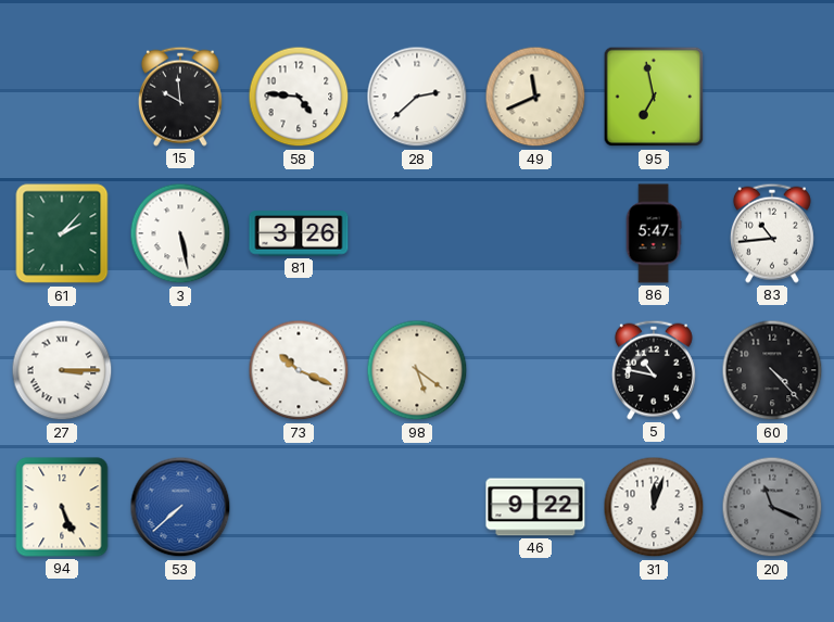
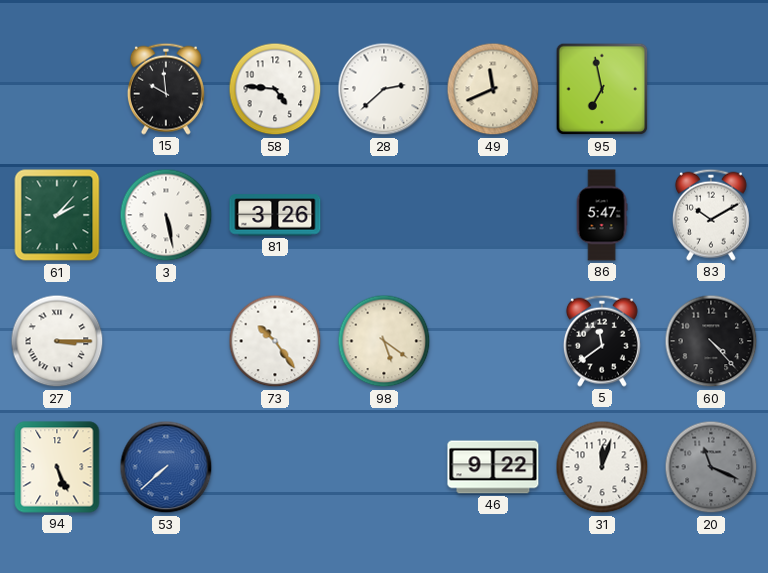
83: 10:44 -> 10:10
73: 10:19 -> 10:24
5: 10:47 -> 11:39
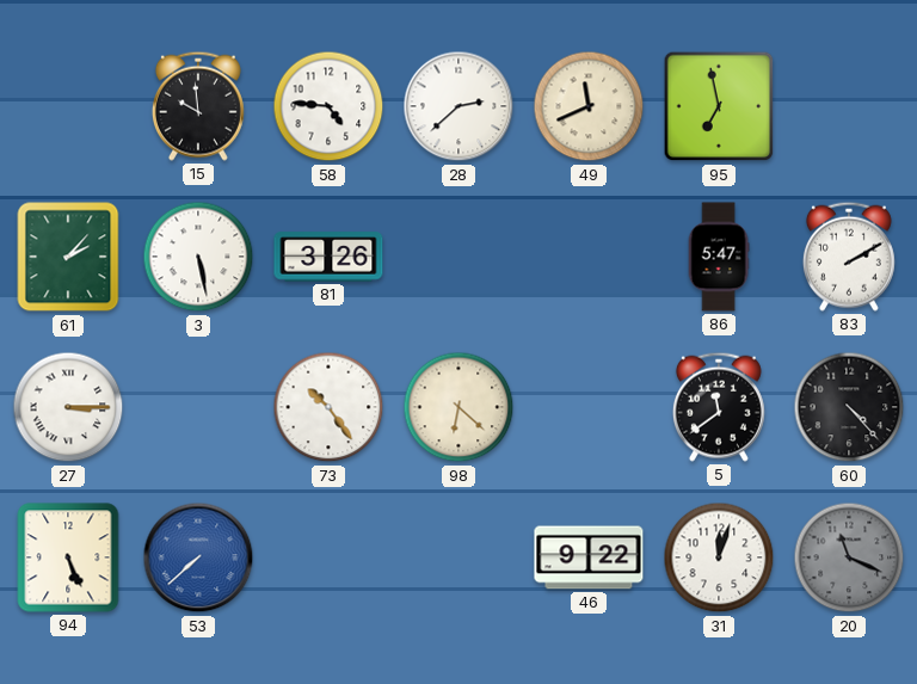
83: 10:10 -> 2:10
98: 5:21 -> 6:22
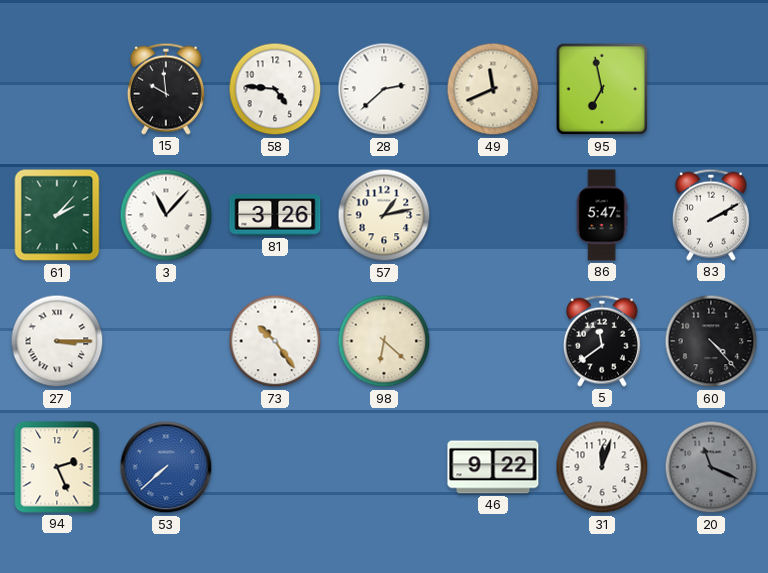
3: 5:28 -> 11:07
57: none -> 1:13
94: 5:26 -> 2:26
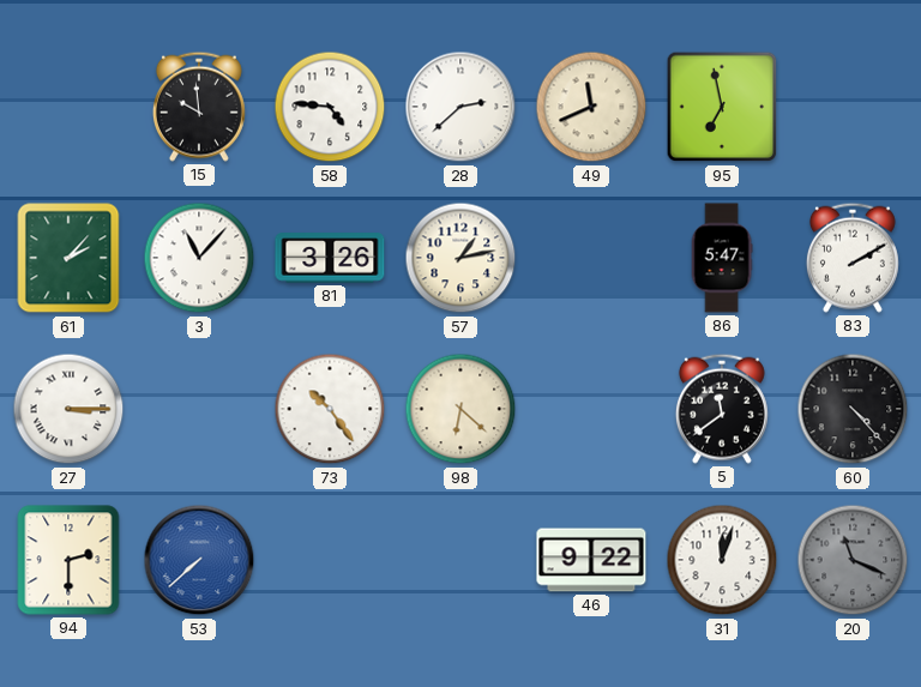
94: 2:26 -> 2:30
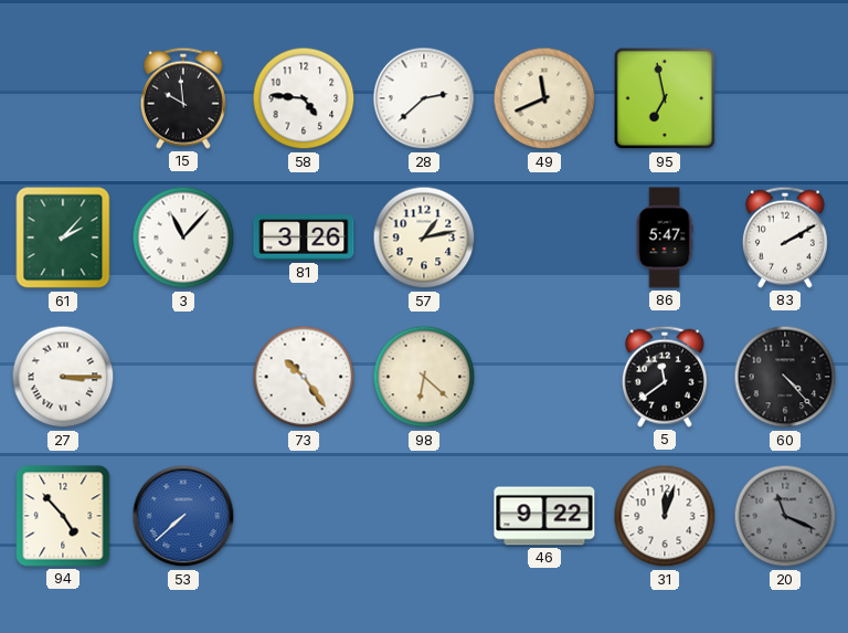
94: 2:30 -> 4:53
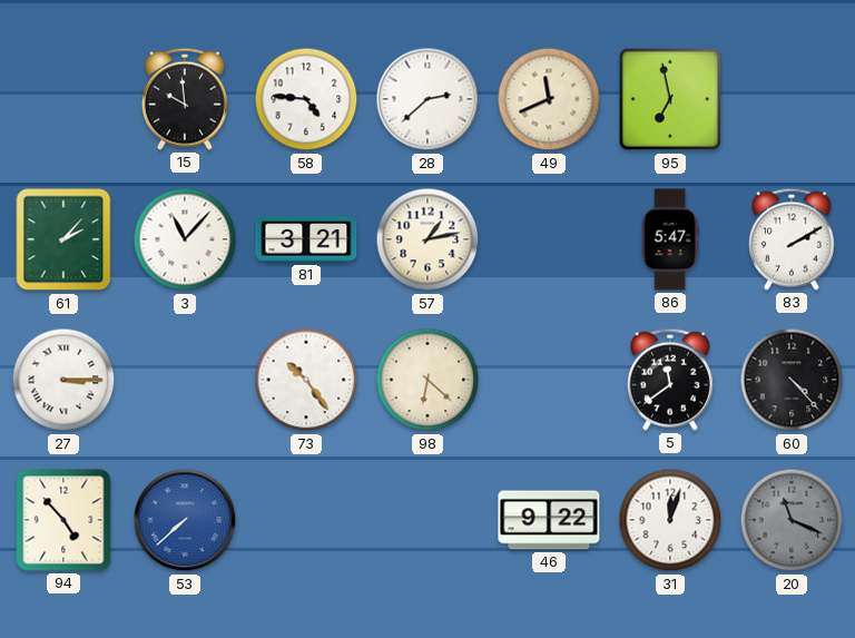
81: 3:26 -> 3:21
